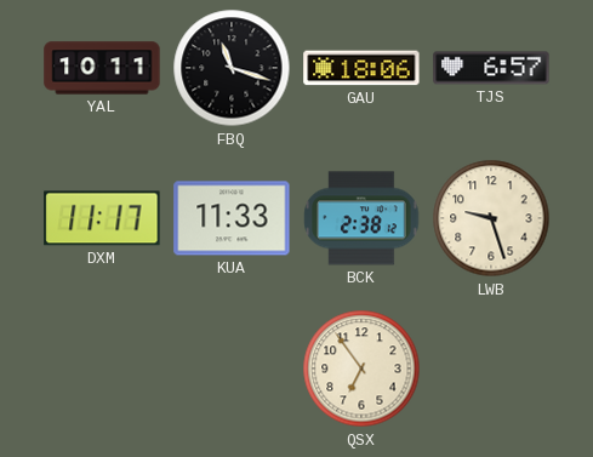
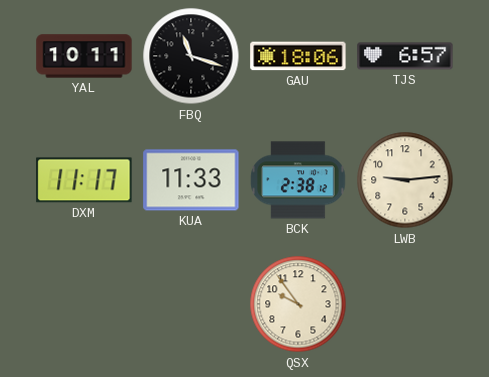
LWB: 9:27 -> 9:14
QSX: 6:54 -> 9:54
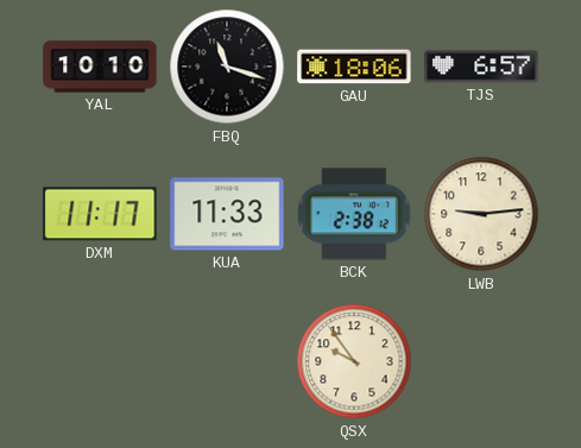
YAL: 10:11 -> 10:10
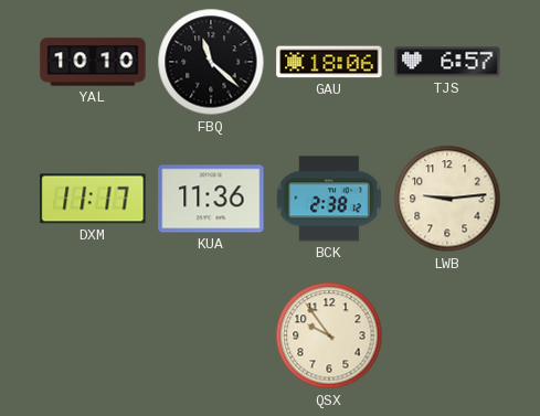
FBQ: 11:18 -> 11:22
KUA: 11:33 -> 11:36
